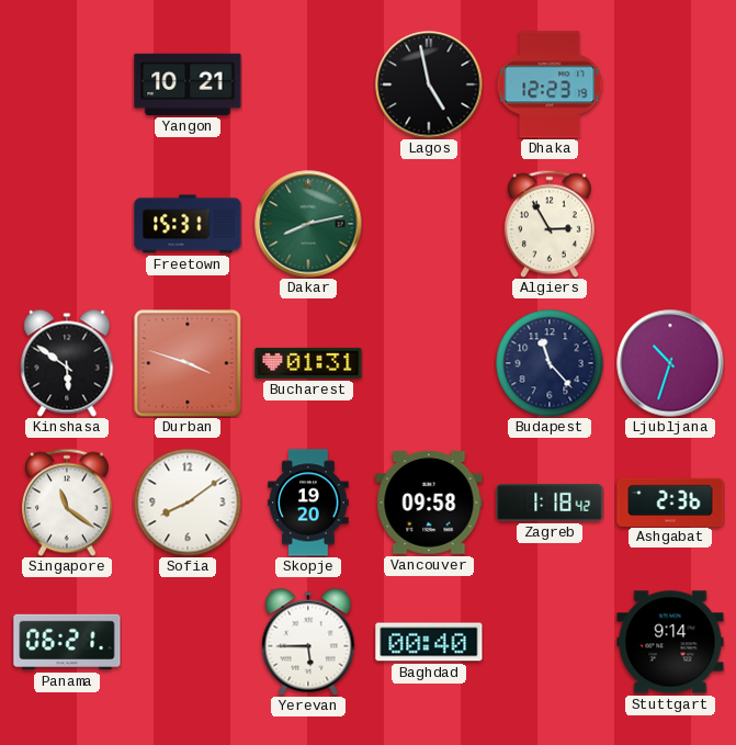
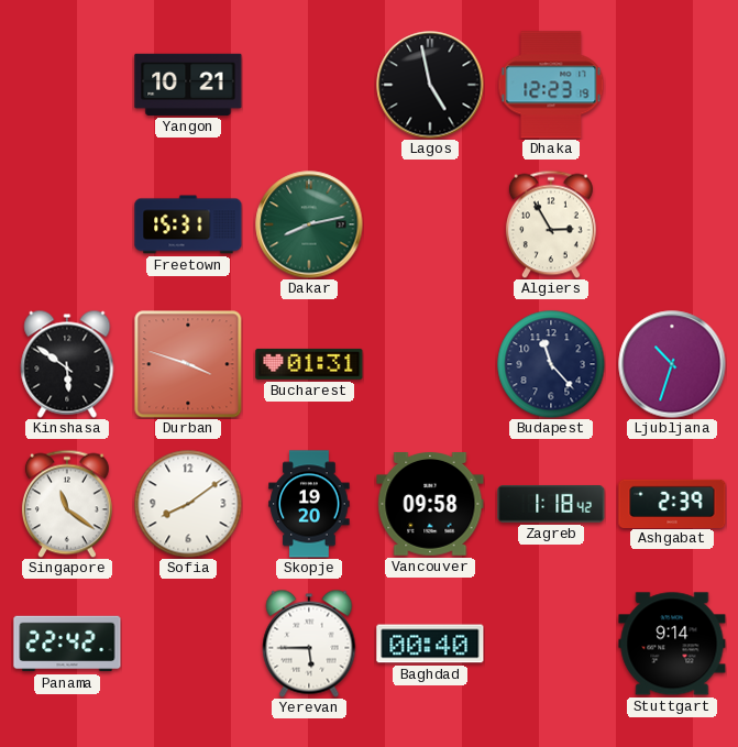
Ashgabat: 2:36 -> 2:39
Panama: 06:21 -> 22:42
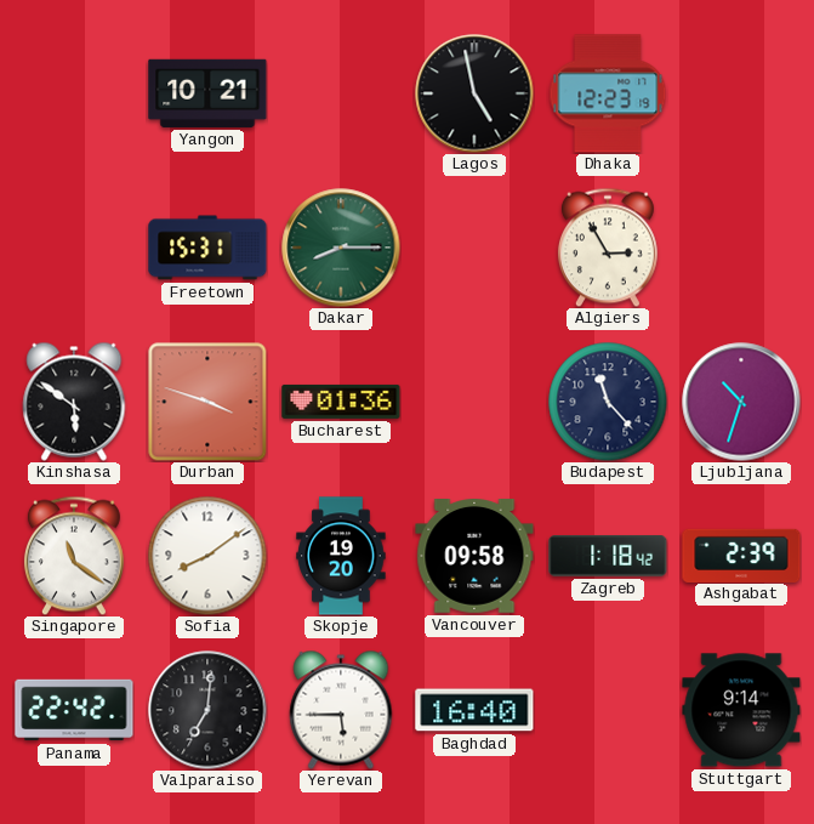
Dakar: 8:13 -> 8:15
Bucharest: 01:31 -> 01:36
Valparaiso: none -> 7:01
Baghdad: 00:40 -> 16:40
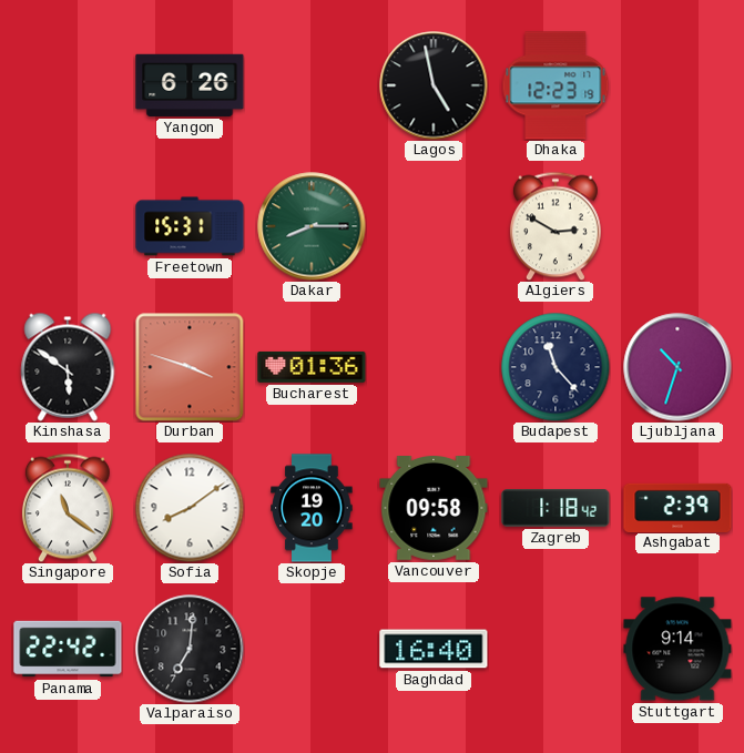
Yangon: 10:21 -> 6:26
Algiers: 2:55 -> 2:50
Yerevan: 5:45 -> none
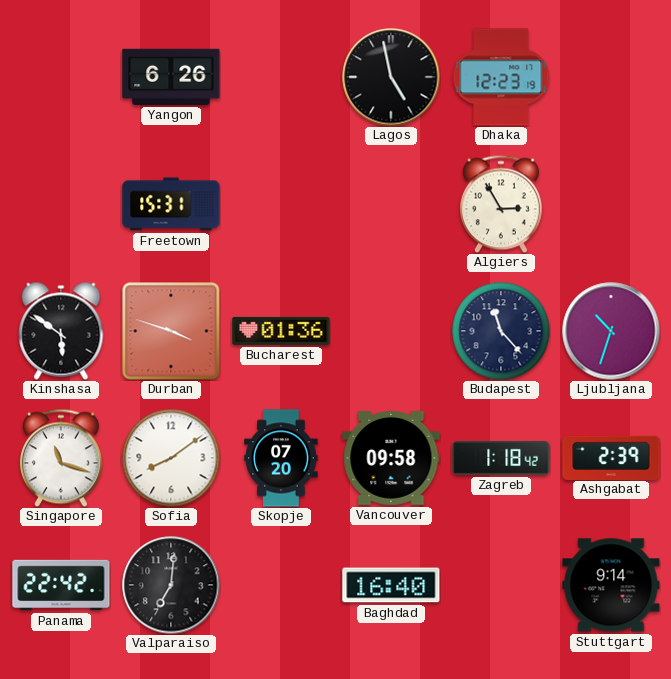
Dakar: 8:15 -> none
Algiers: 2:50 -> 2:55
Singapore: 11:21 -> 11:18
Skopje: 19:20 -> 07:20
